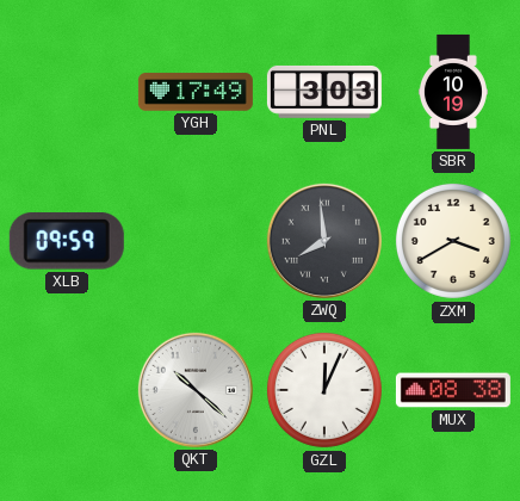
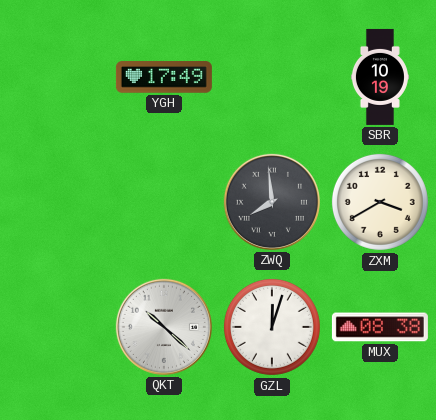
PNL: 3:03 -> none
XLB: 09:59 -> none
GZL: 12:04 -> 12:03
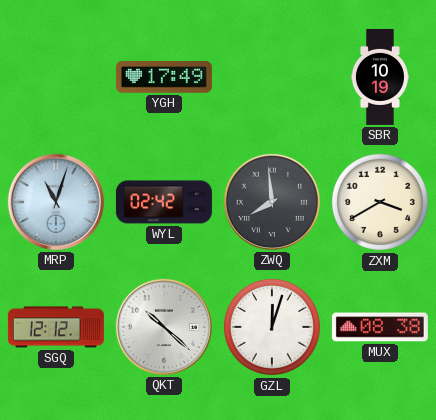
MRP: none -> 11:03
WYL: none -> 02:42
SGQ: none -> 12:12
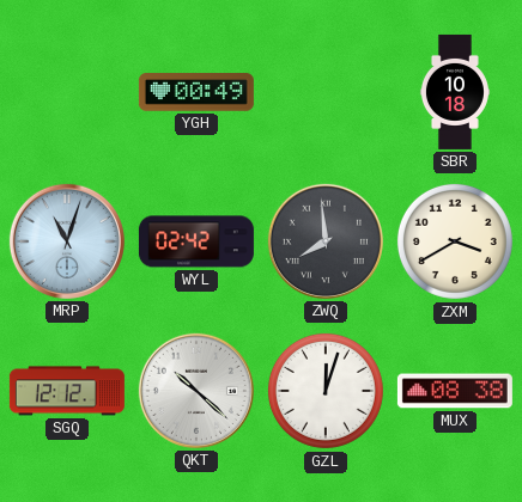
YGH: 17:49 -> 00:49
SBR: 10:19 -> 10:18
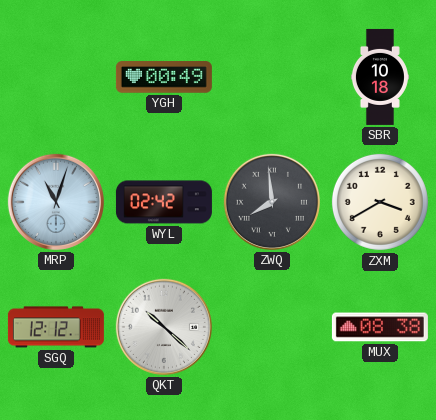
GZL: 12:03 -> none
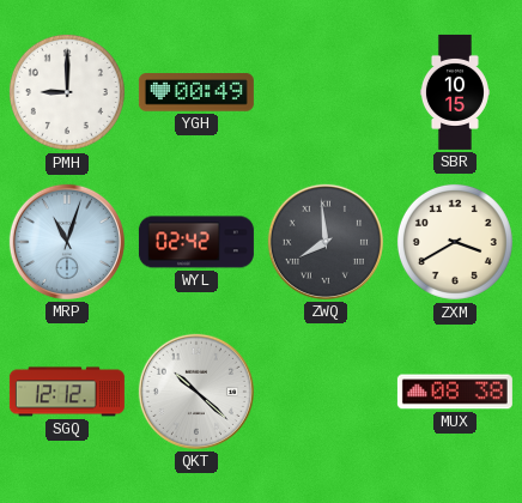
PMH: none -> 9:00
SBR: 10:18 -> 10:15
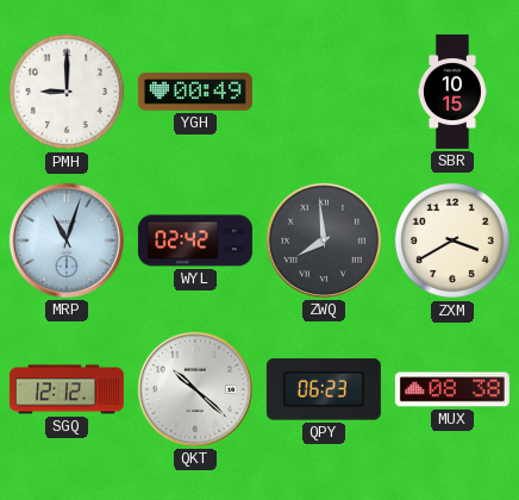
QPY: none -> 06:23
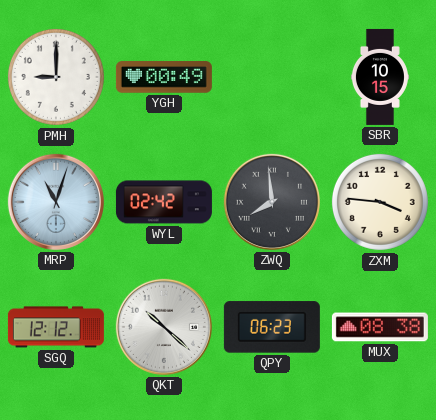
ZXM: 3:40 -> 3:46
